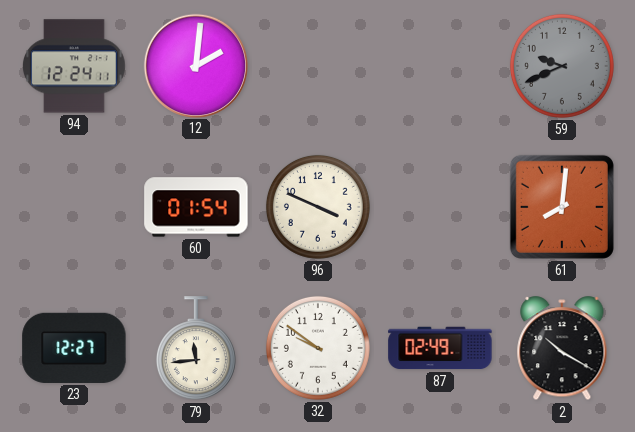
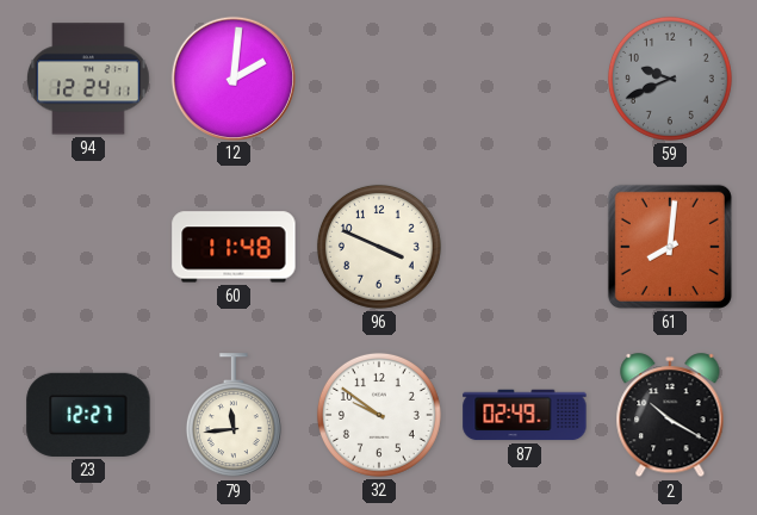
60: 01:54 -> 11:48
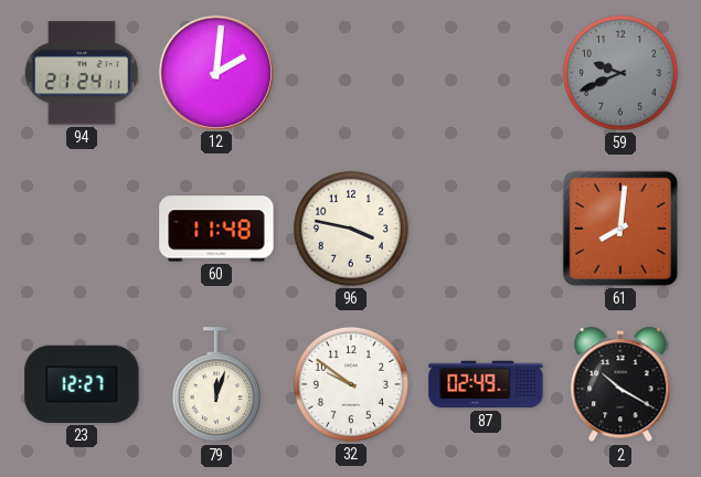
94: 12:24 -> 21:24
96: 3:49 -> 3:47
79: 11:44 -> 12:03
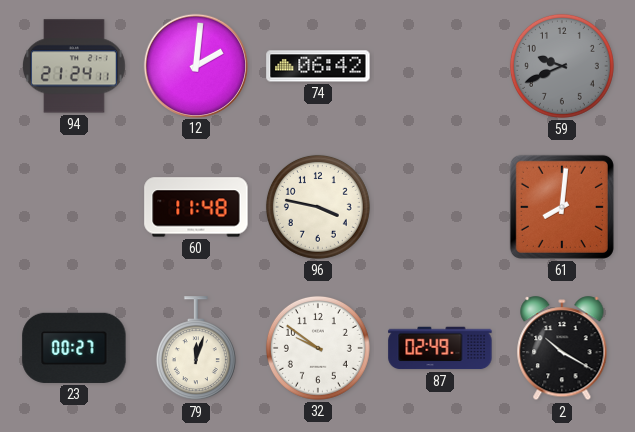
74: none -> 06:42
23: 12:27 -> 00:27
